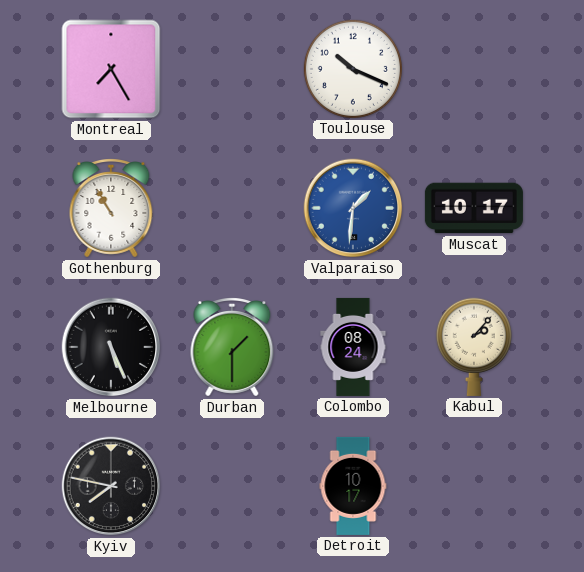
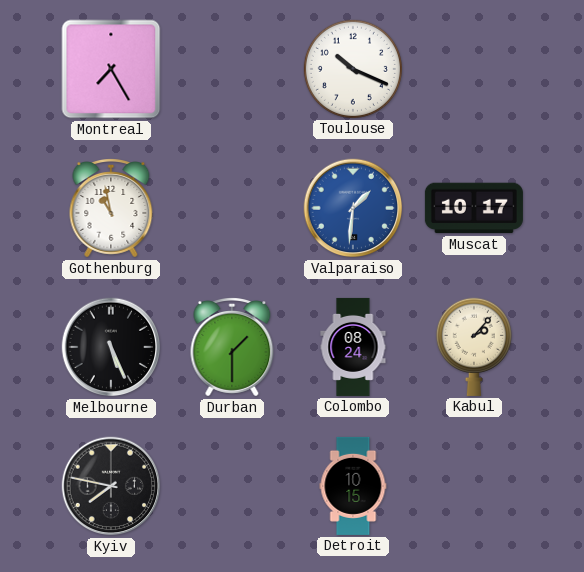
Gothenburg: 10:55 -> 10:58
Detroit: 10:17 -> 10:15
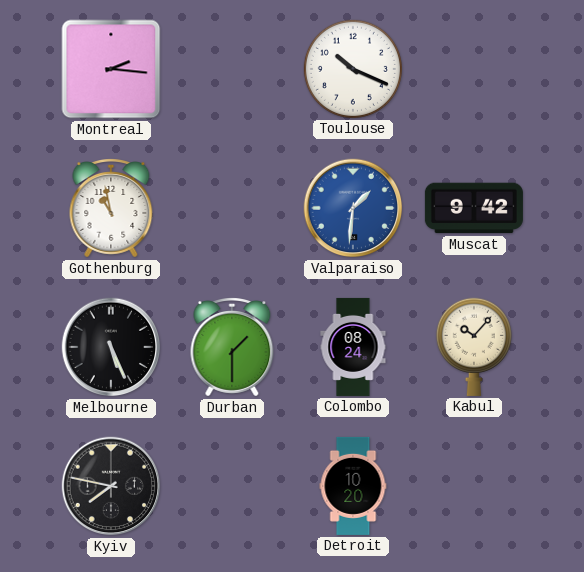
Montreal: 7:25 -> 2:16
Muscat: 10:17 -> 9:42
Kabul: 2:07 -> 10:07
Detroit: 10:15 -> 10:20
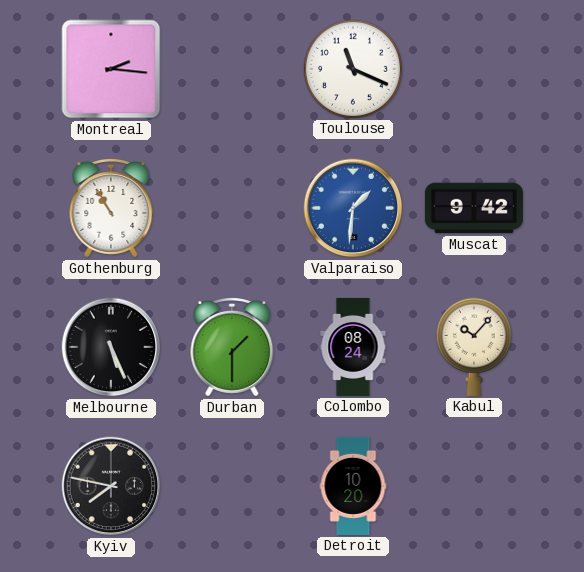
Toulouse: 10:19 -> 11:19
Gothenburg: 10:58 -> 10:55
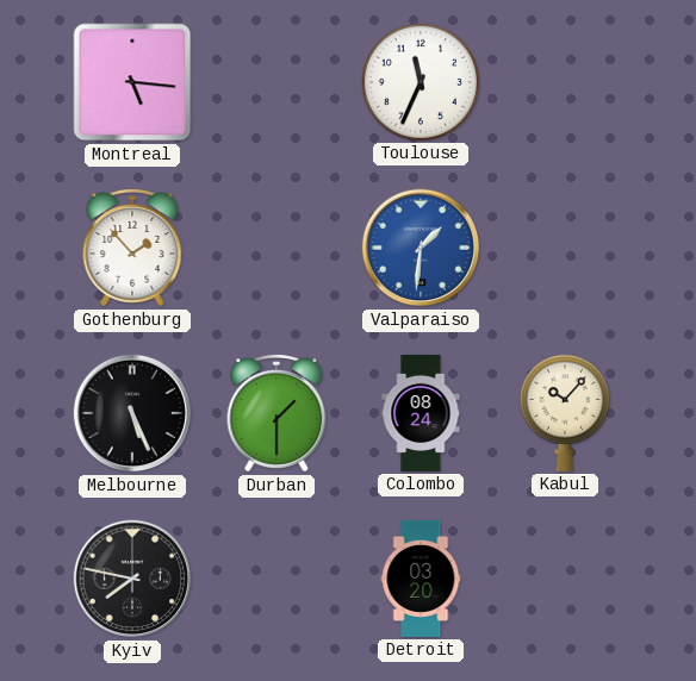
Montreal: 2:16 -> 5:16
Toulouse: 11:19 -> 11:34
Gothenburg: 10:55 -> 1:53
Muscat: 9:42 -> none
Detroit: 10:20 -> 03:20
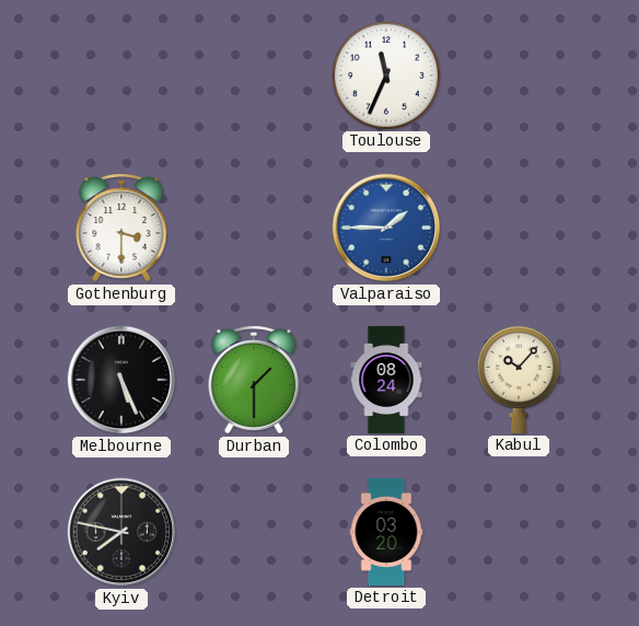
Montreal: 5:16 -> none
Gothenburg: 1:53 -> 3:30
Valparaiso: 1:31 -> 1:45
